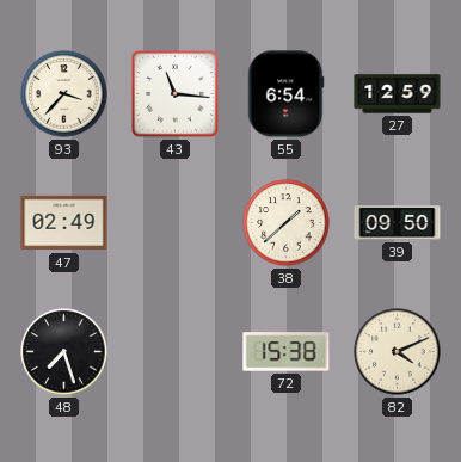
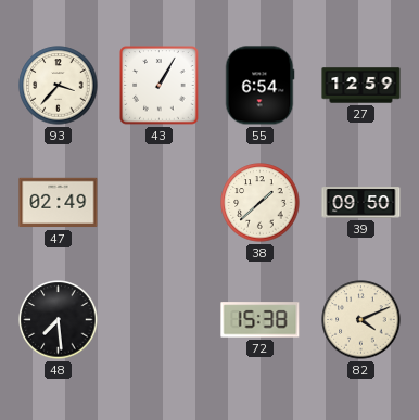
43: 11:16 -> 1:05
48: 7:27 -> 7:29
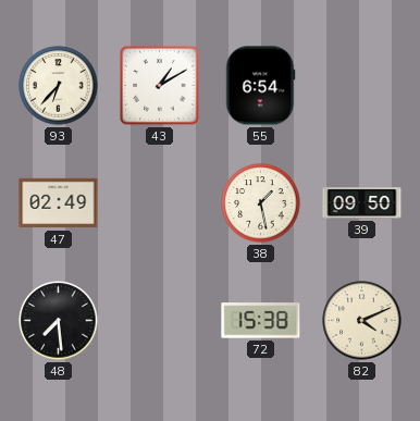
93: 3:37 -> 6:37
43: 1:05 -> 1:10
27: 12:59 -> none
38: 1:38 -> 1:28
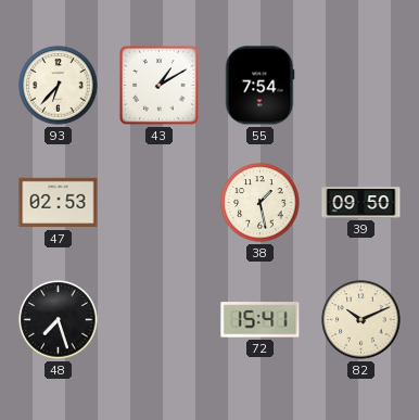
55: 6:54 -> 7:54
47: 02:49 -> 02:53
48: 7:29 -> 7:27
72: 15:38 -> 15:41
82: 4:11 -> 10:11
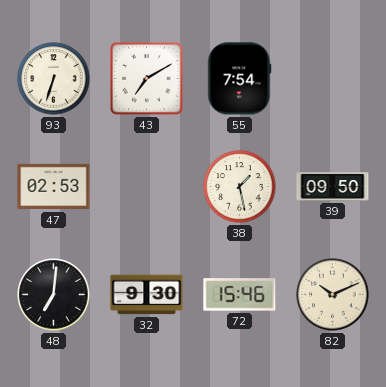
93: 6:37 -> 6:33
43: 1:10 -> 7:10
48: 7:27 -> 7:01
32: none -> 9:30
72: 15:41 -> 15:46
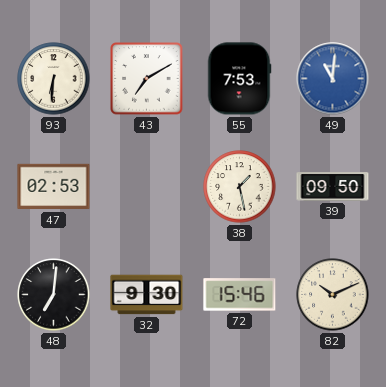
93: 6:33 -> 6:31
55: 7:54 -> 7:53
49: none -> 11:01
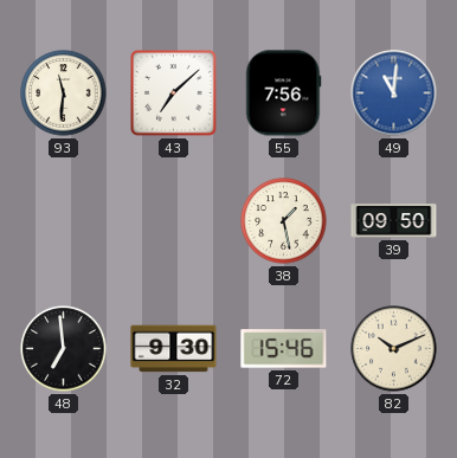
93: 6:31 -> 11:31
43: 7:10 -> 7:08
55: 7:53 -> 7:56
47: 02:53 -> none
48: 7:01 -> 6:59
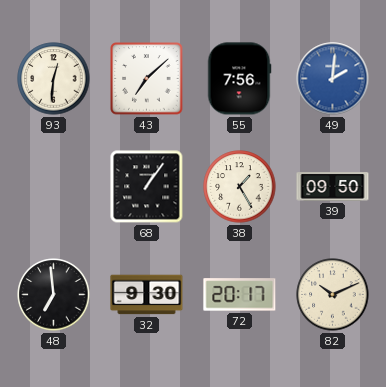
93: 11:31 -> 12:31
49: 11:01 -> 2:01
68: none -> 1:06
38: 1:28 -> 1:25
72: 15:46 -> 20:17
